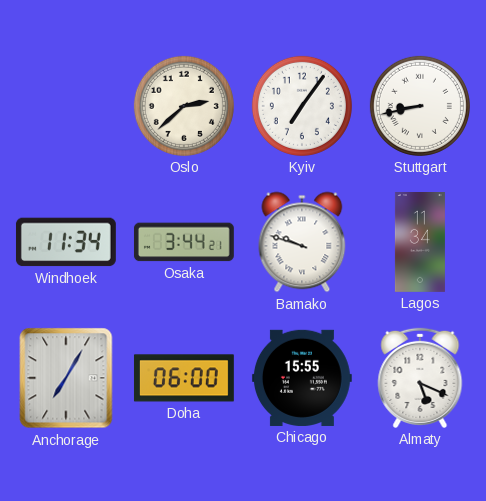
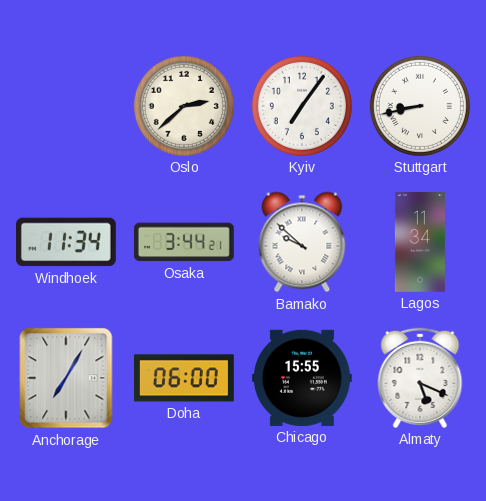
Bamako: 9:48 -> 9:52
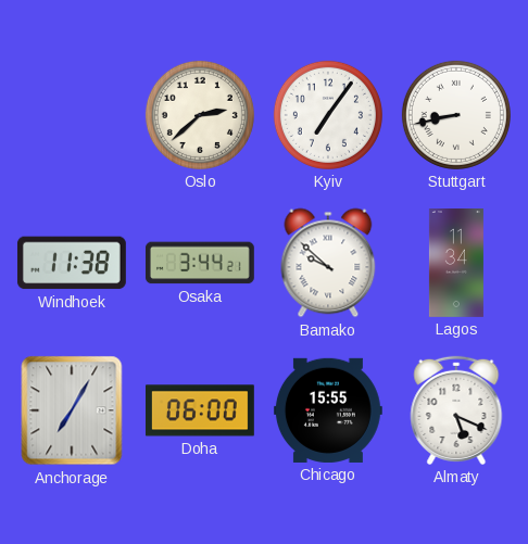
Windhoek: 11:34 -> 11:38
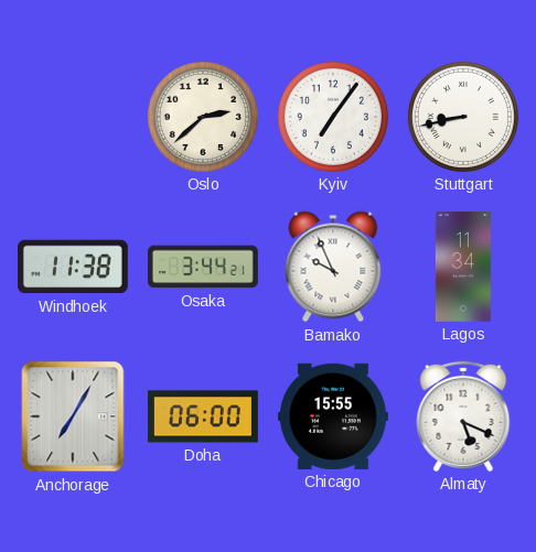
Bamako: 9:52 -> 9:56
